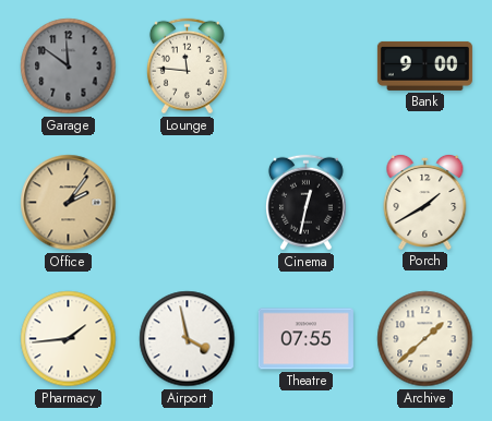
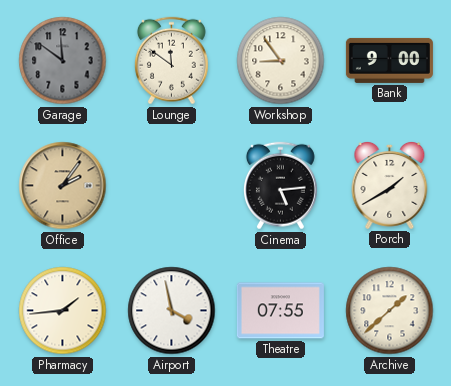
Lounge: 11:46 -> 11:51
Workshop: none -> 8:54
Cinema: 12:32 -> 5:14
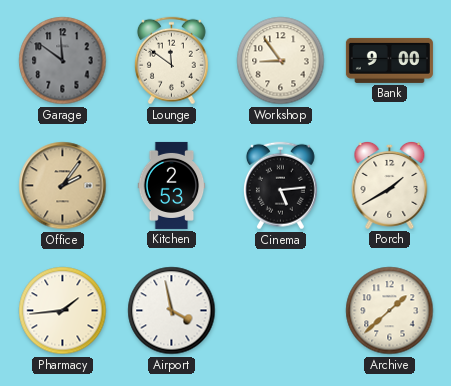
Kitchen: none -> 2:53
Theatre: 07:55 -> none
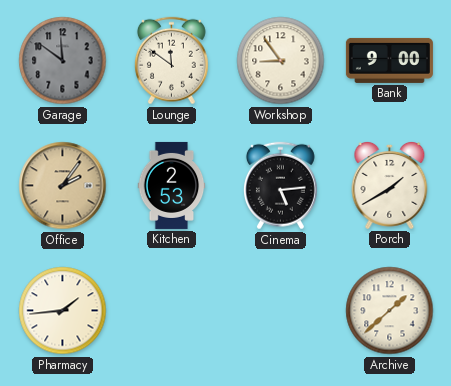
Airport: 3:58 -> none
